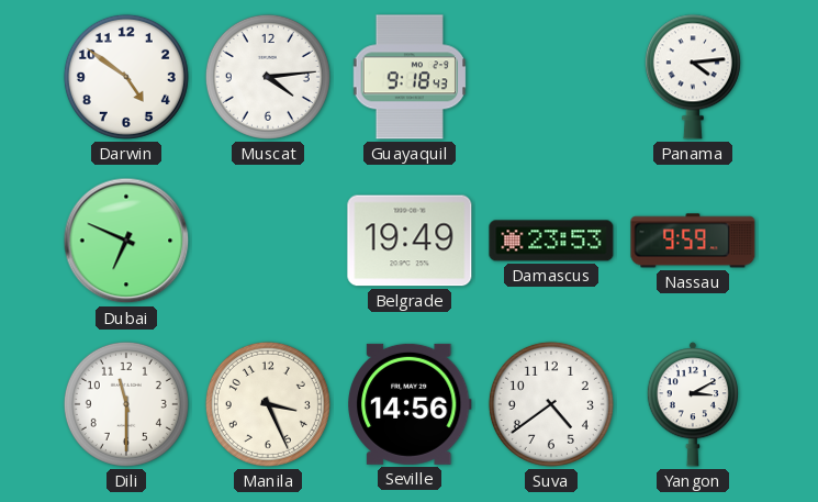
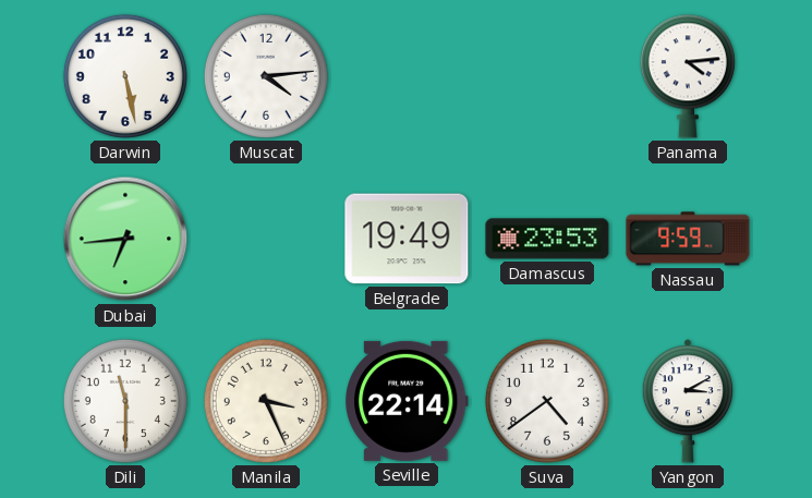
Darwin: 4:51 -> 5:28
Guayaquil: 9:18 -> none
Dubai: 6:49 -> 6:44
Seville: 14:56 -> 22:14
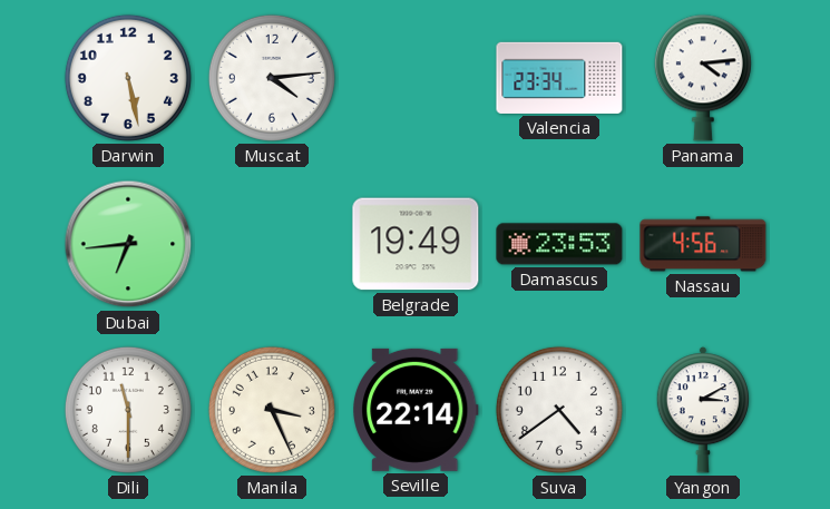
Valencia: none -> 23:34
Nassau: 9:59 -> 4:56
